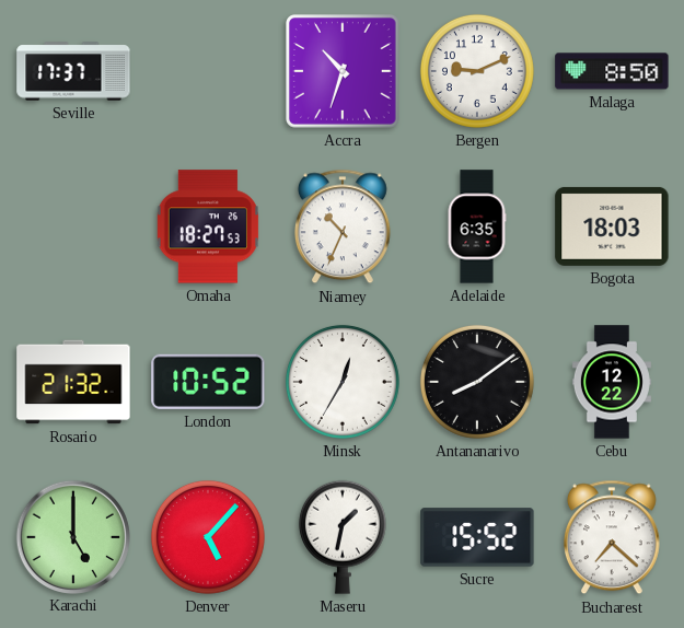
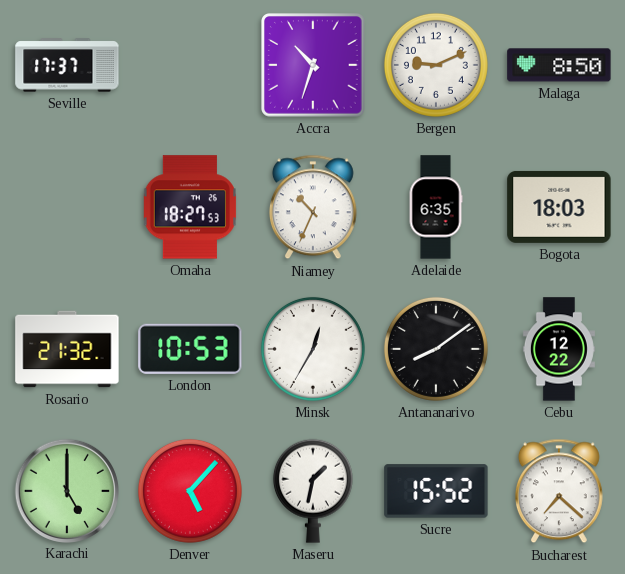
London: 10:52 -> 10:53
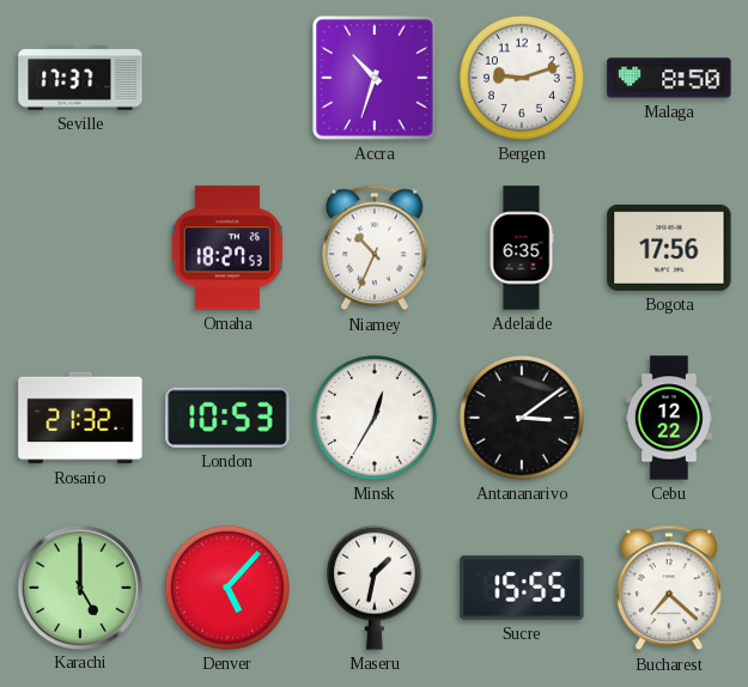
Bergen: 9:11 -> 9:12
Bogota: 18:03 -> 17:56
Antananarivo: 8:09 -> 3:09
Sucre: 15:52 -> 15:55
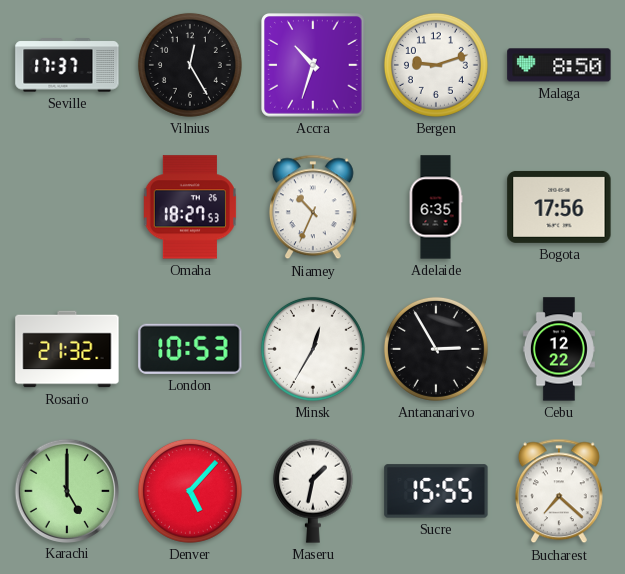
Vilnius: none -> 12:25
Antananarivo: 3:09 -> 2:55
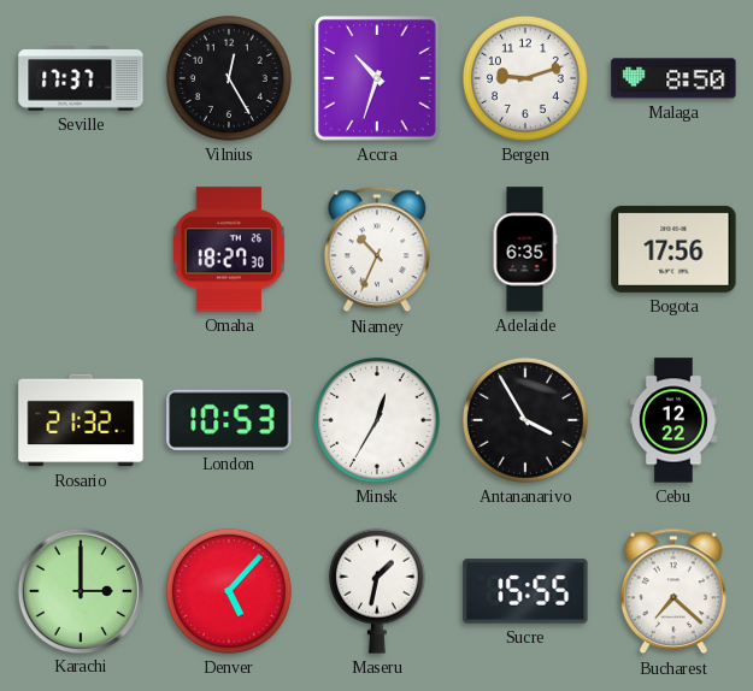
Omaha: 18:27:53 -> 18:27:30
Antananarivo: 2:55 -> 3:55
Karachi: 5:00 -> 3:00
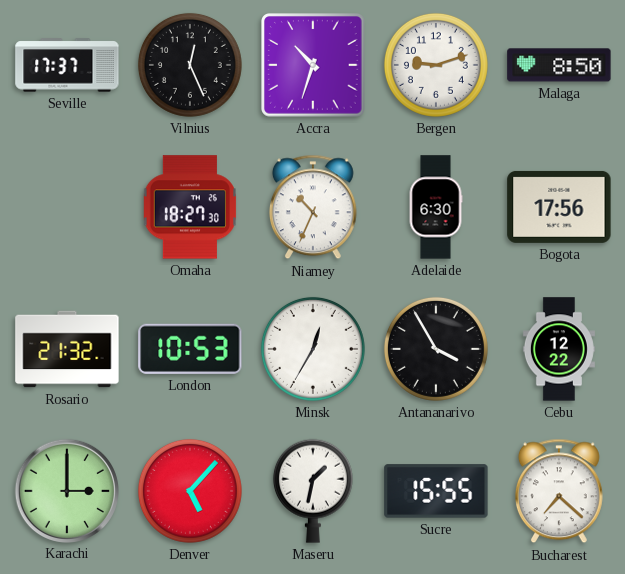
Vilnius: 12:25 -> 12:26
Adelaide: 6:35 -> 6:30
